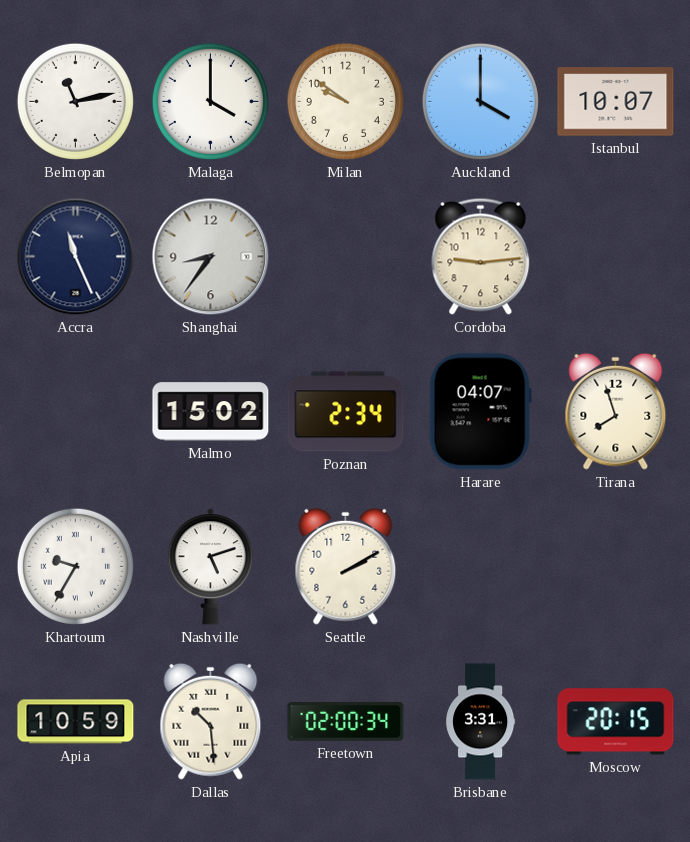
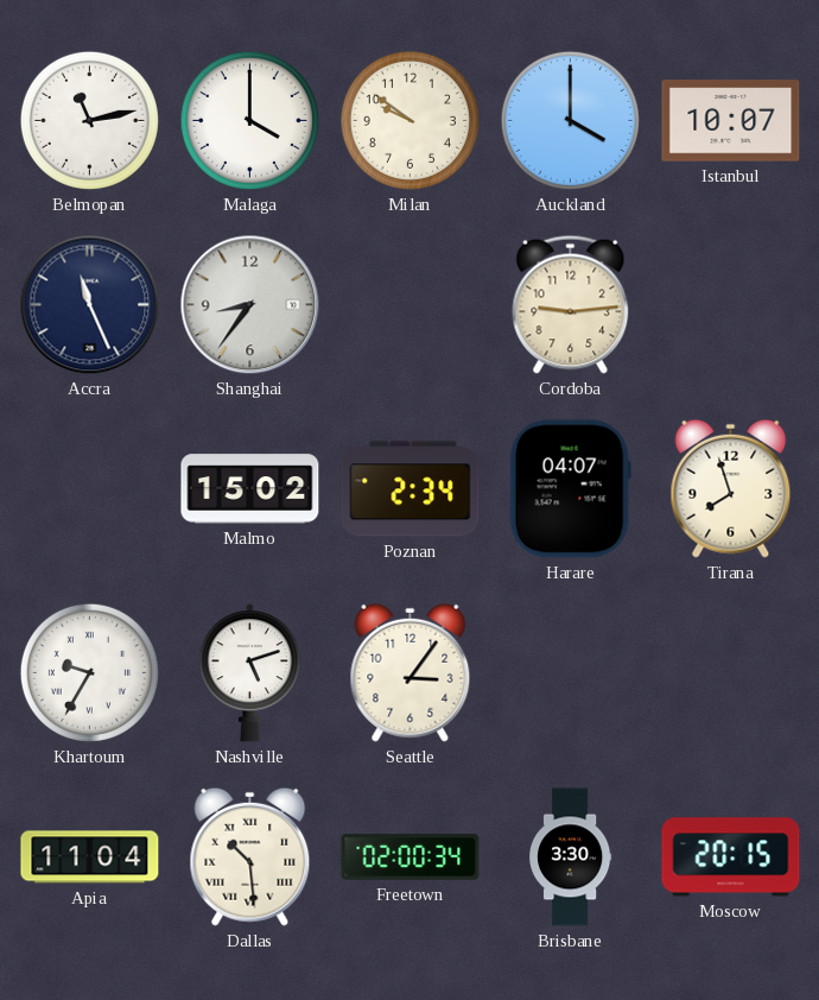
Seattle: 2:10 -> 3:06
Apia: 10:59 -> 11:04
Brisbane: 3:31 -> 3:30
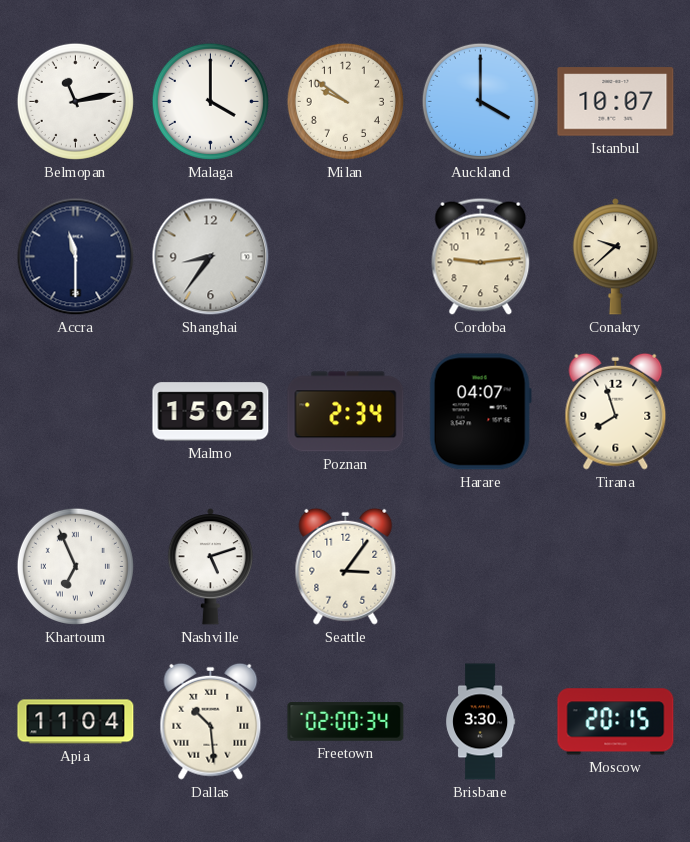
Accra: 11:26 -> 11:30
Conakry: none -> 9:38
Khartoum: 9:35 -> 6:56
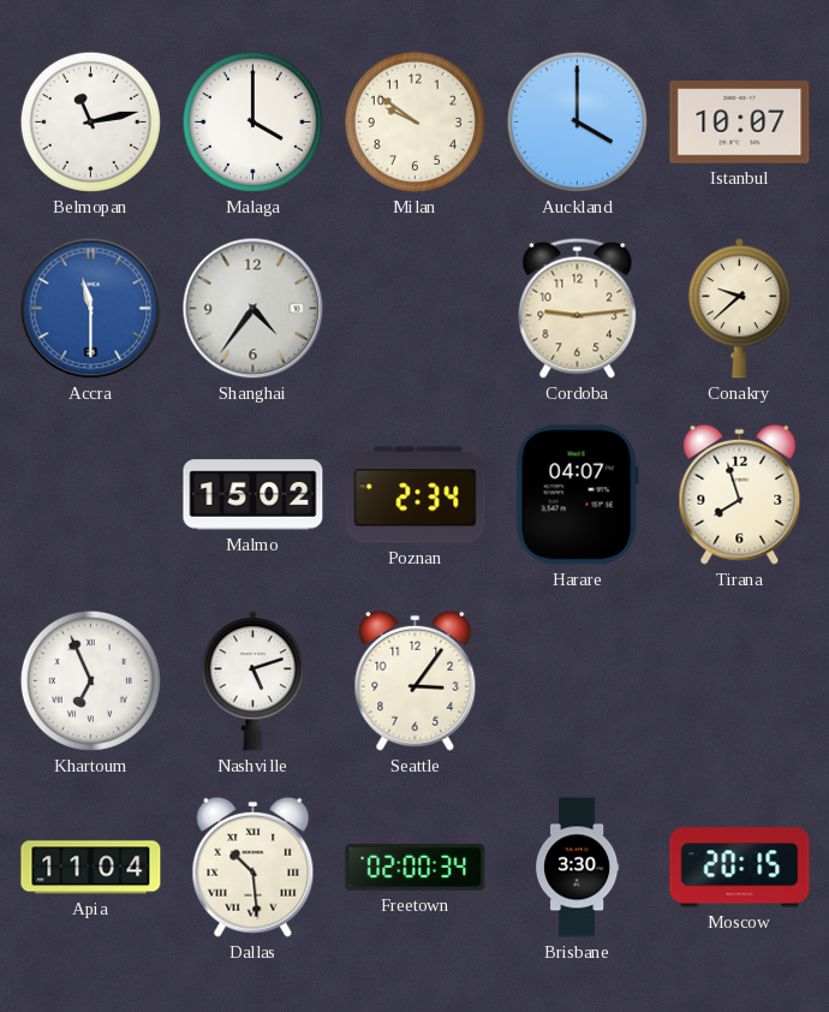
Accra dial: navy -> blue
Shanghai: 8:36 -> 4:36
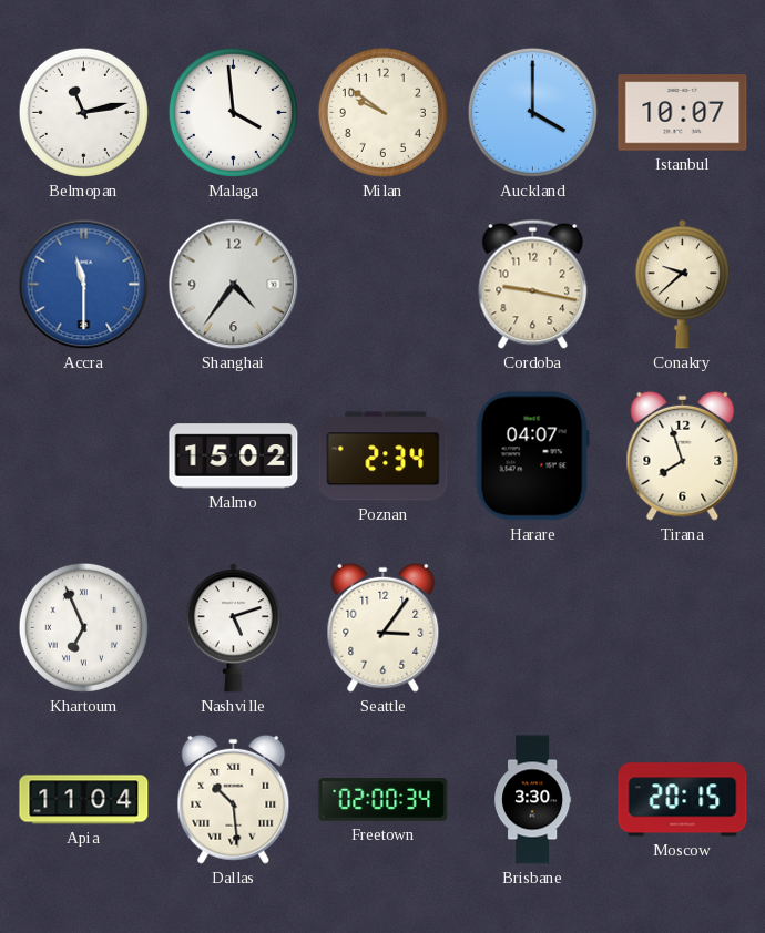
Malaga: 4:00 -> 3:59
Cordoba: 9:14 -> 9:17
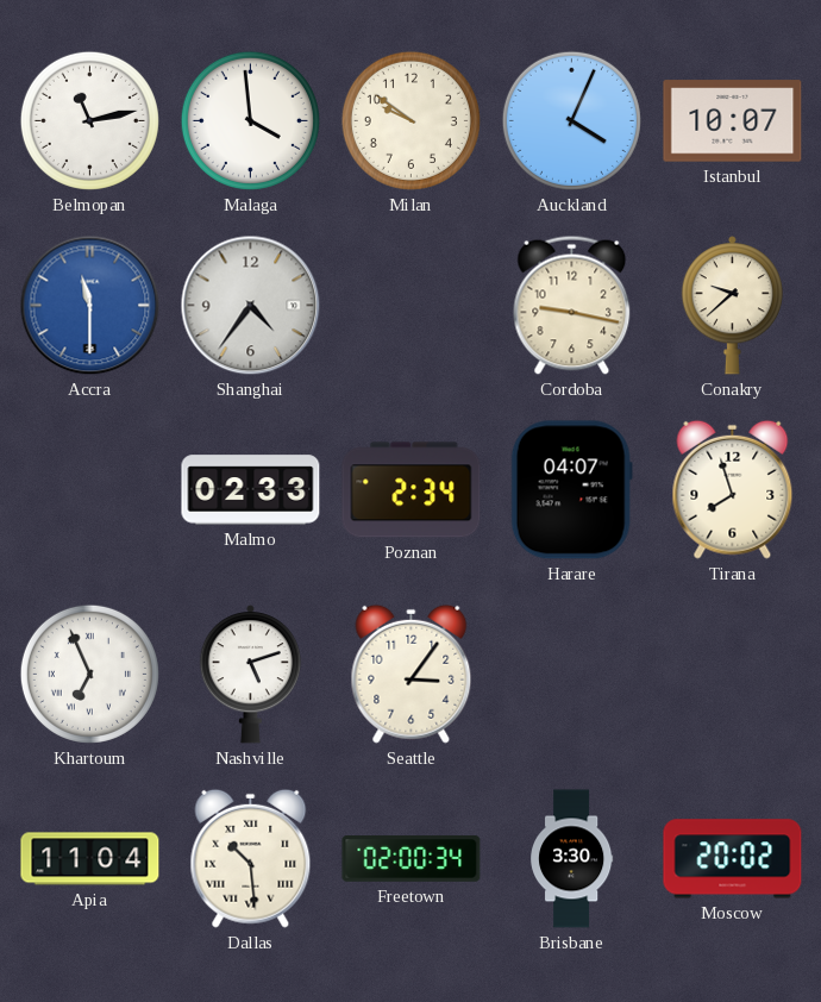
Auckland: 4:00 -> 4:04
Malmo: 15:02 -> 02:33
Moscow: 20:15 -> 20:02
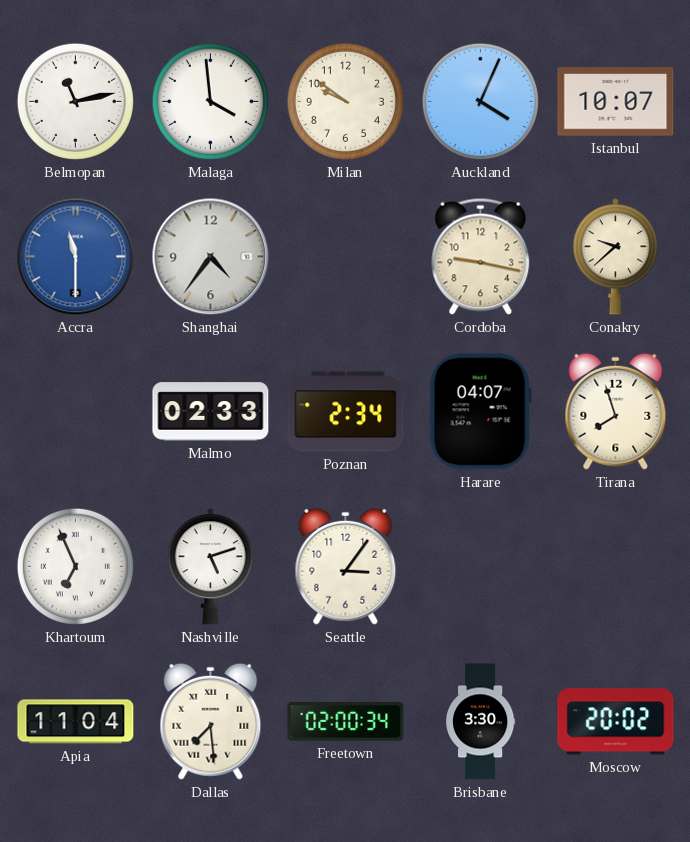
Dallas: 10:29 -> 7:29
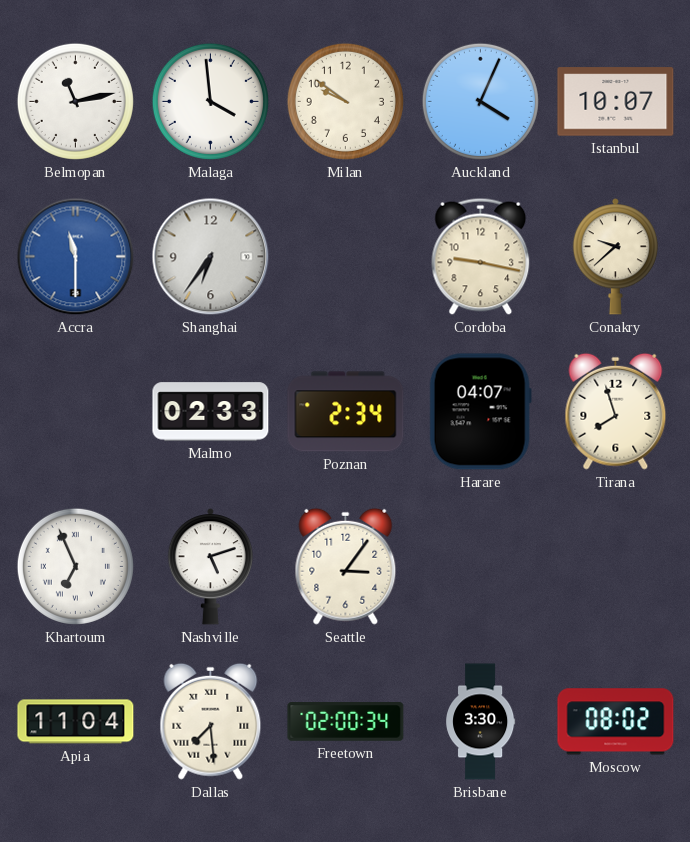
Shanghai: 4:36 -> 6:36
Moscow: 20:02 -> 08:02
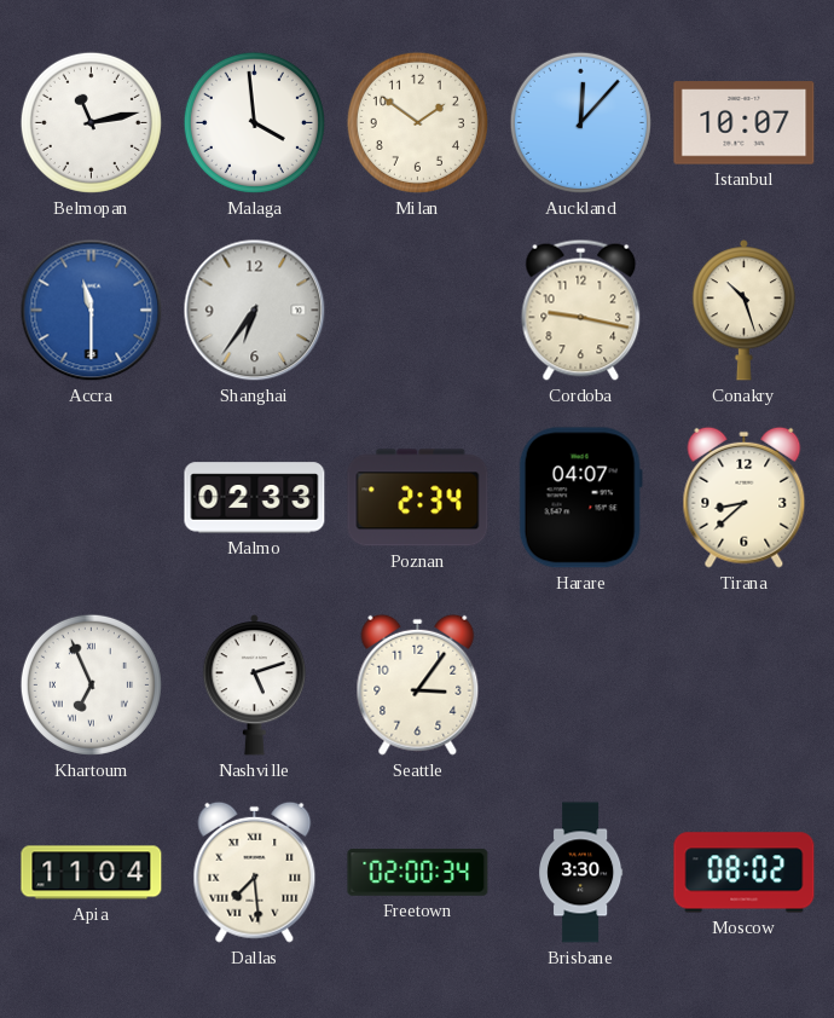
Milan: 9:51 -> 1:51
Auckland: 4:04 -> 12:07
Conakry: 9:38 -> 10:27
Tirana: 7:57 -> 8:38
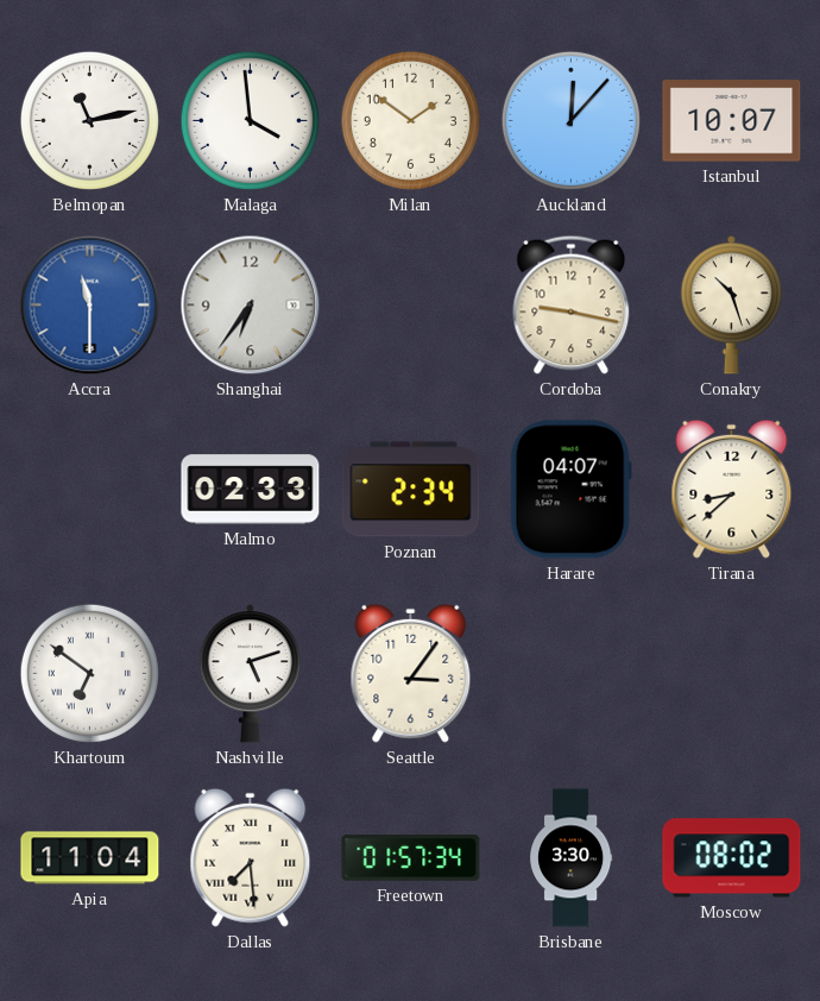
Khartoum: 6:56 -> 6:51
Freetown: 02:00 -> 01:57
